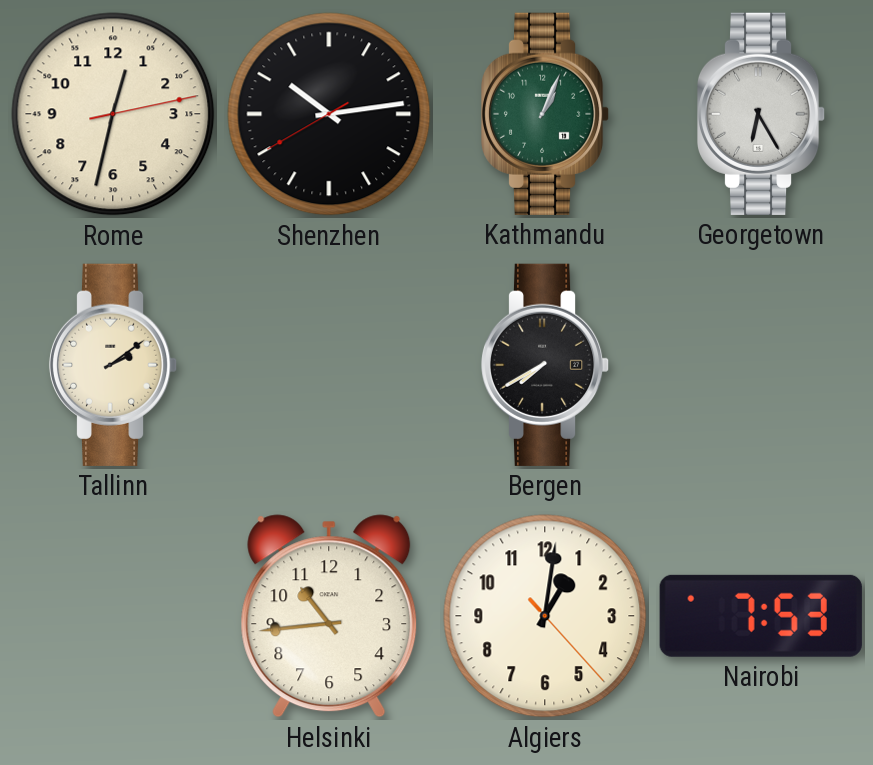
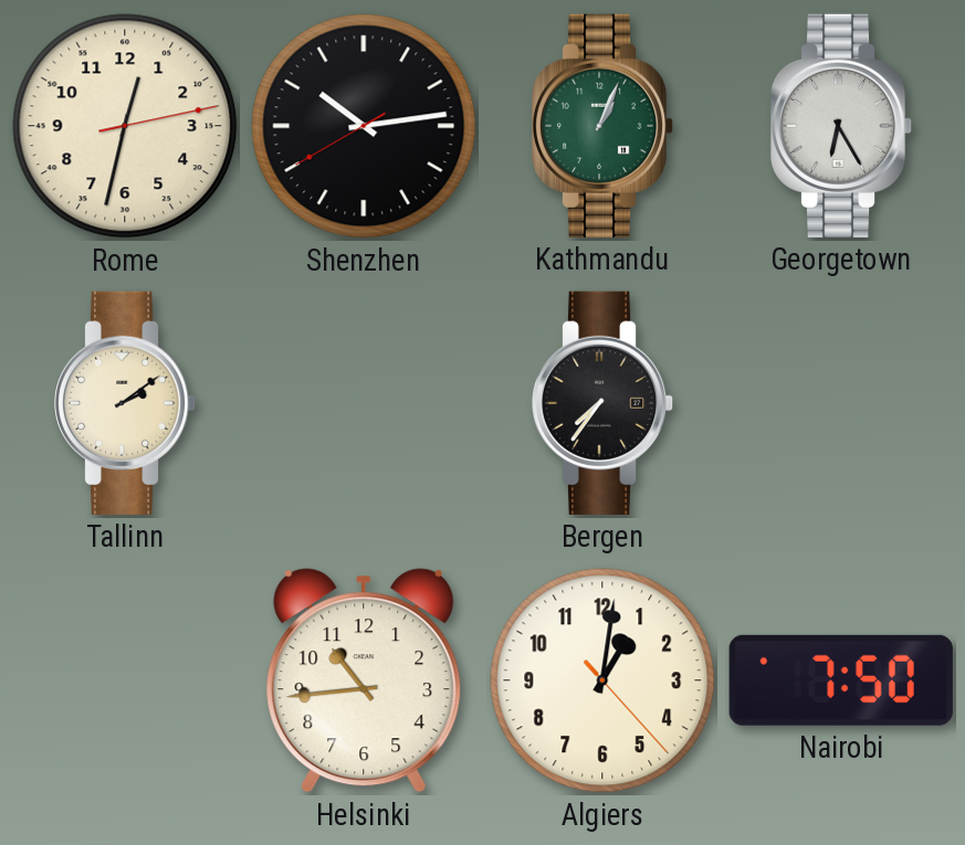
Bergen: 7:40 -> 7:36
Nairobi: 7:53 -> 7:50
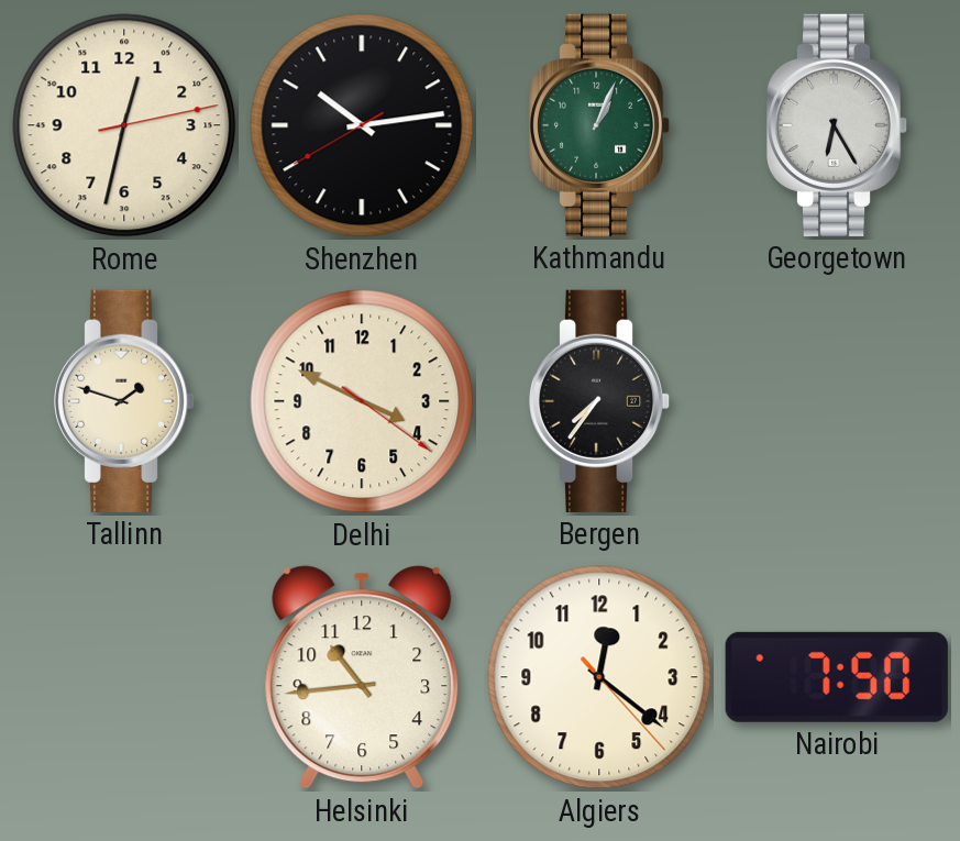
Tallinn: 2:09 -> 1:48
Delhi: none -> 3:49
Algiers: 1:01 -> 12:21
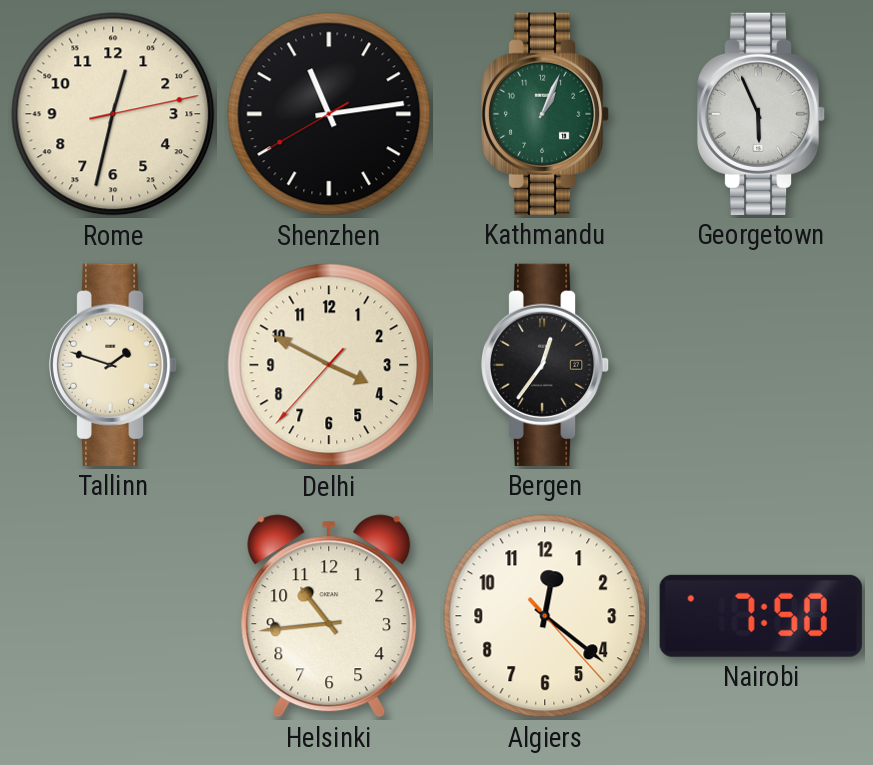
Shenzhen: 10:13 -> 11:13
Georgetown: 6:25 -> 5:56
Delhi: 3:49:21 -> 3:49:37
Bergen: 7:36 -> 12:36
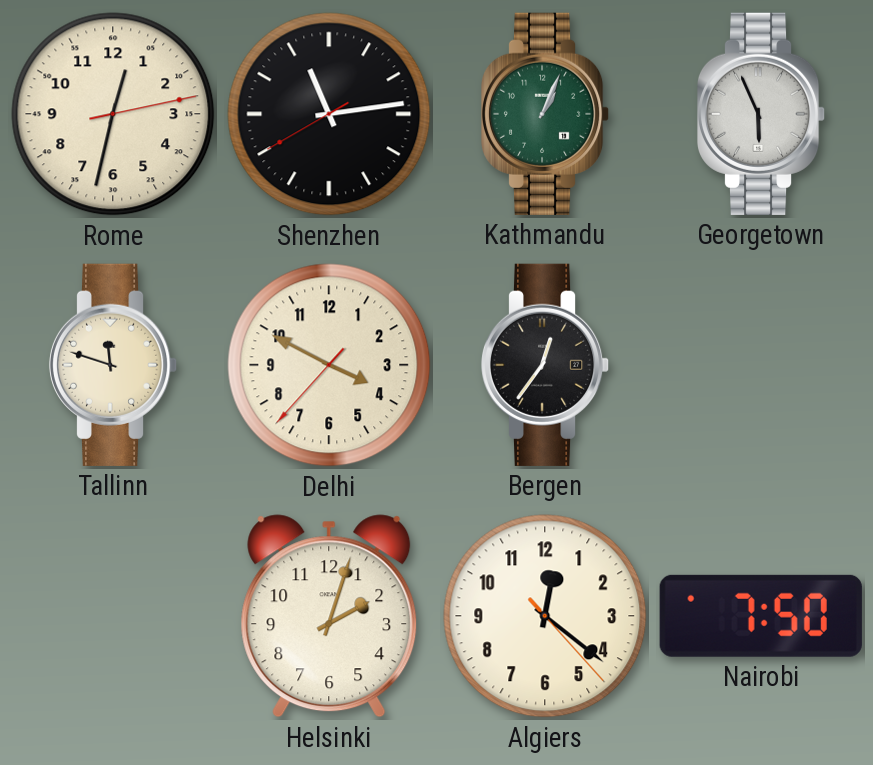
Tallinn: 1:48 -> 11:48
Helsinki: 10:44 -> 2:03
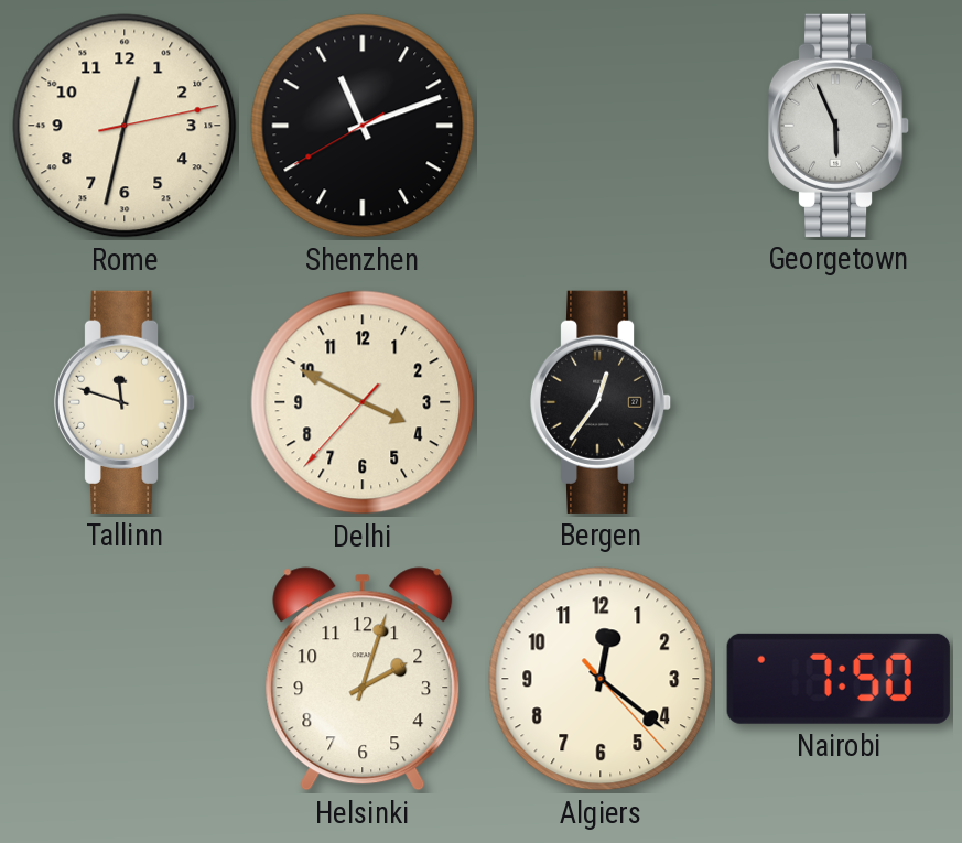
Shenzhen: 11:13 -> 11:11
Kathmandu: 1:04 -> none
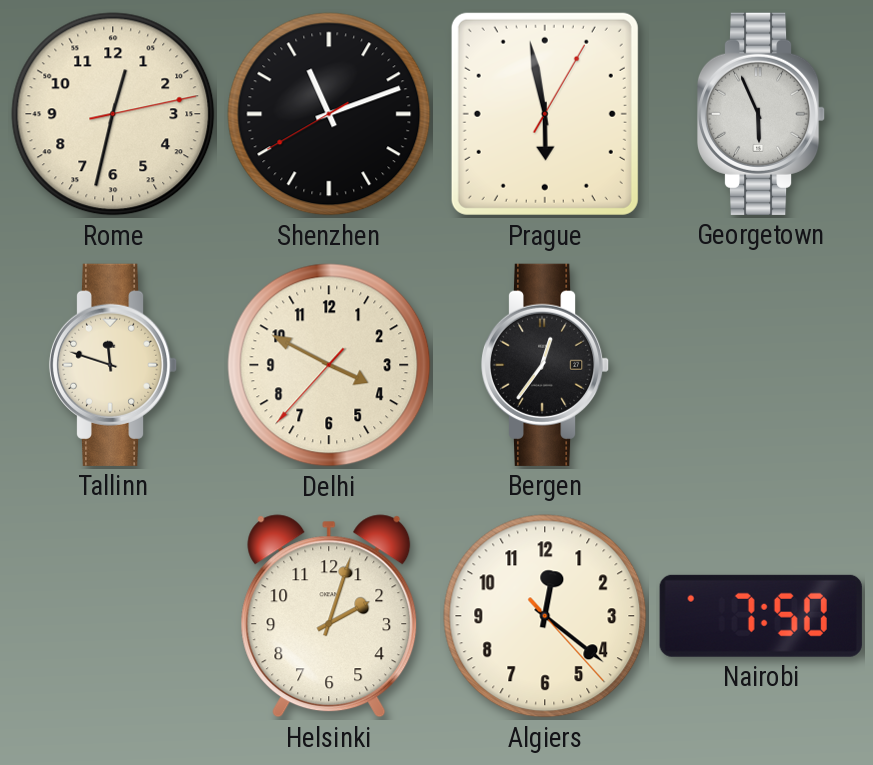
Prague: none -> 5:58
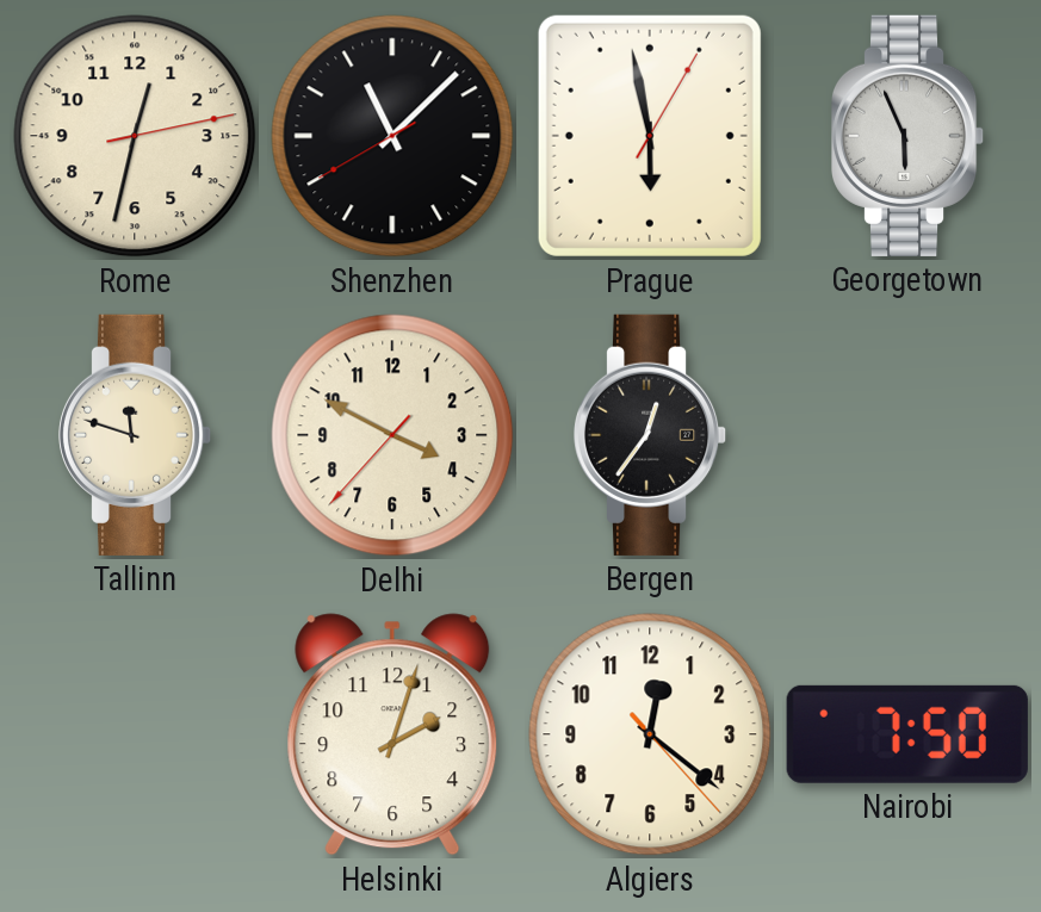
Shenzhen: 11:11 -> 11:07
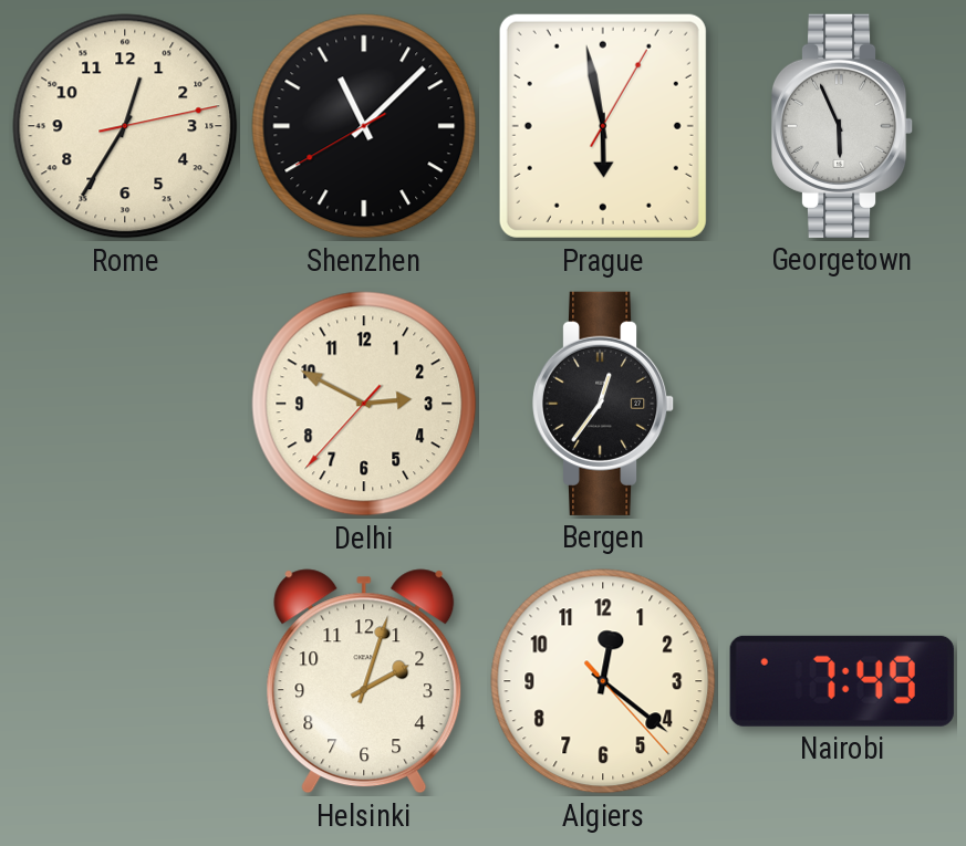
Rome: 12:32 -> 12:35
Tallinn: 11:48 -> none
Delhi: 3:49 -> 2:49
Nairobi: 7:50 -> 7:49
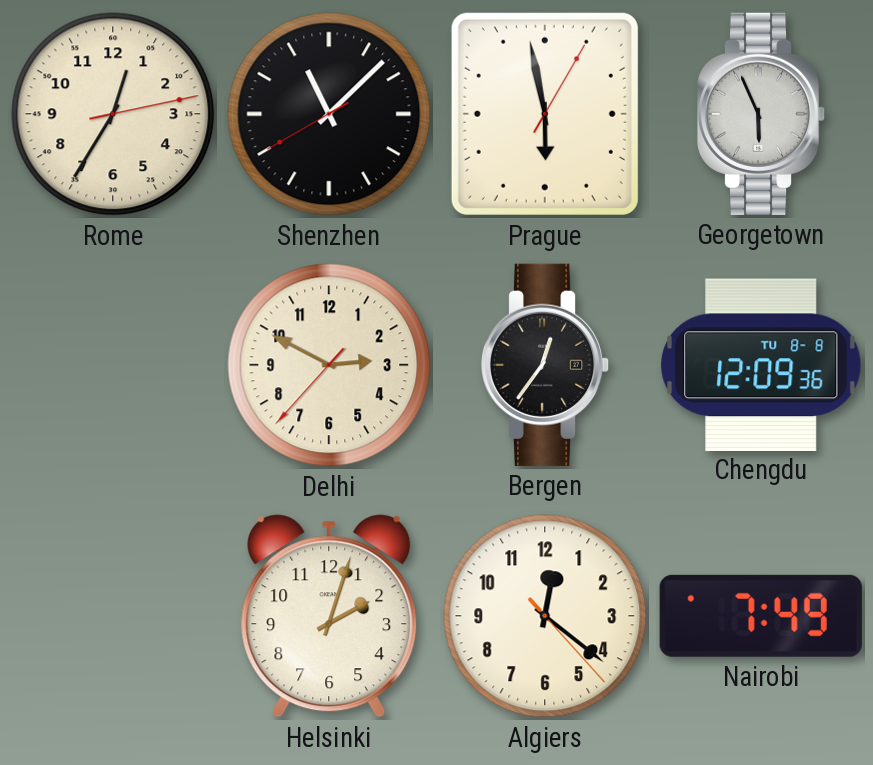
Chengdu: none -> 12:09
